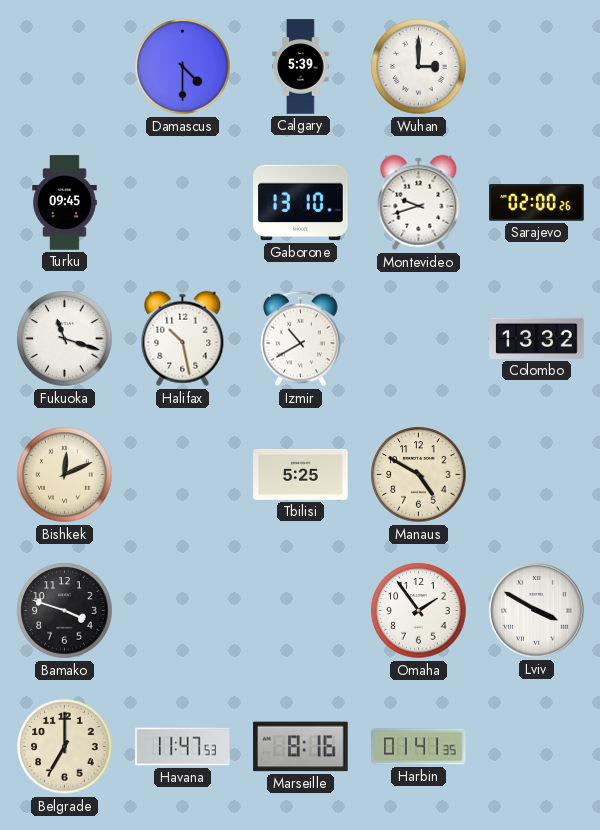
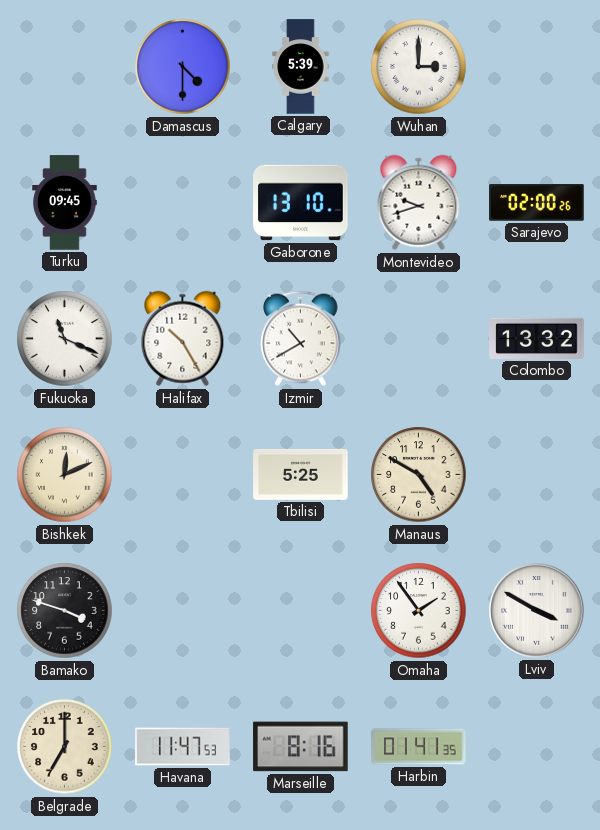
Fukuoka: 11:18 -> 11:19
Halifax: 10:28 -> 10:25
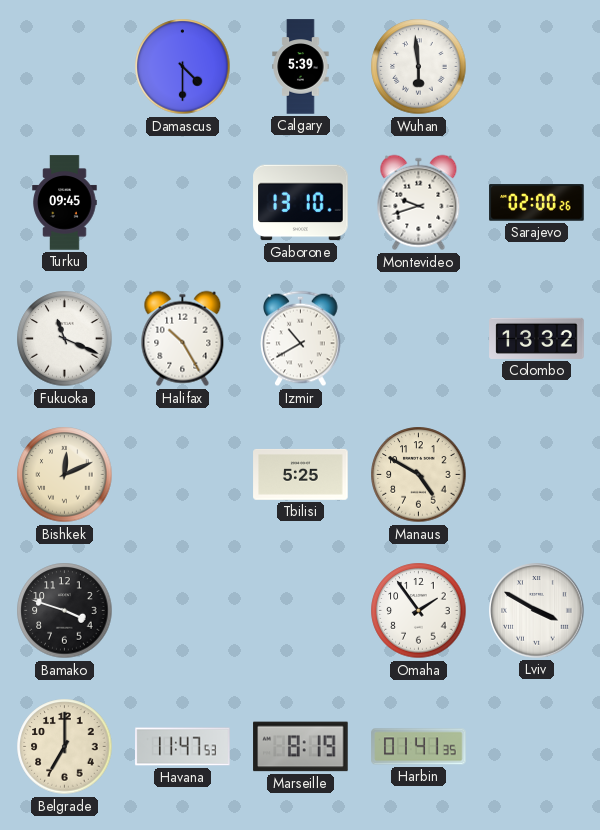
Wuhan: 3:00 -> 5:59
Marseille: 8:16 -> 8:19
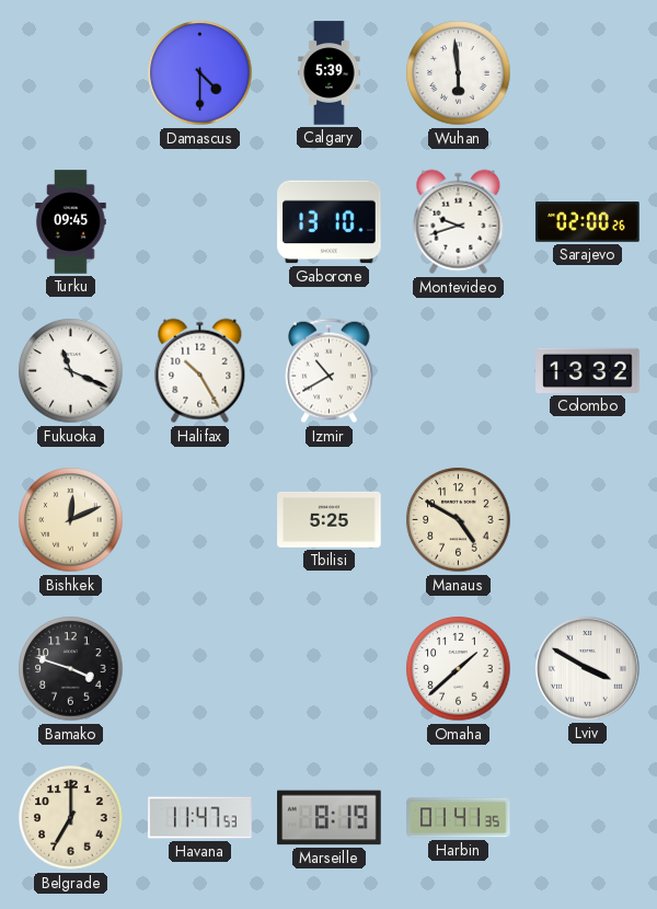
Omaha: 1:54 -> 1:38
